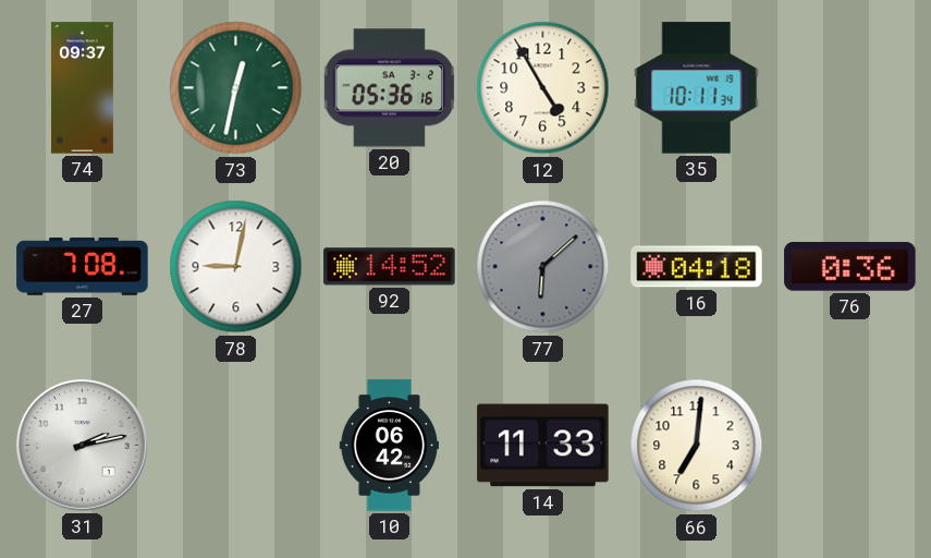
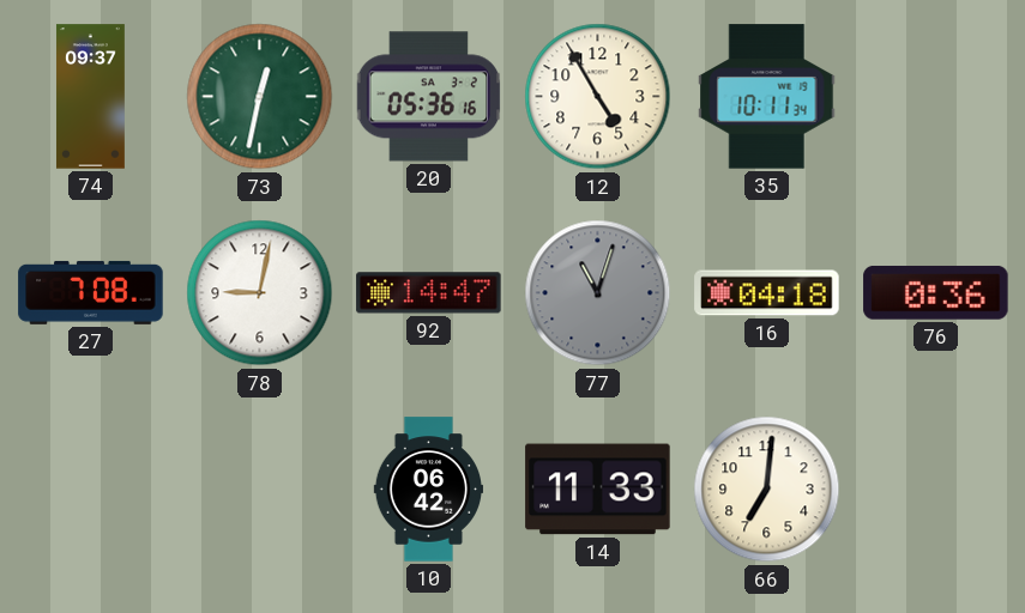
92: 14:52 -> 14:47
77: 6:08 -> 11:03
31: 2:13 -> none
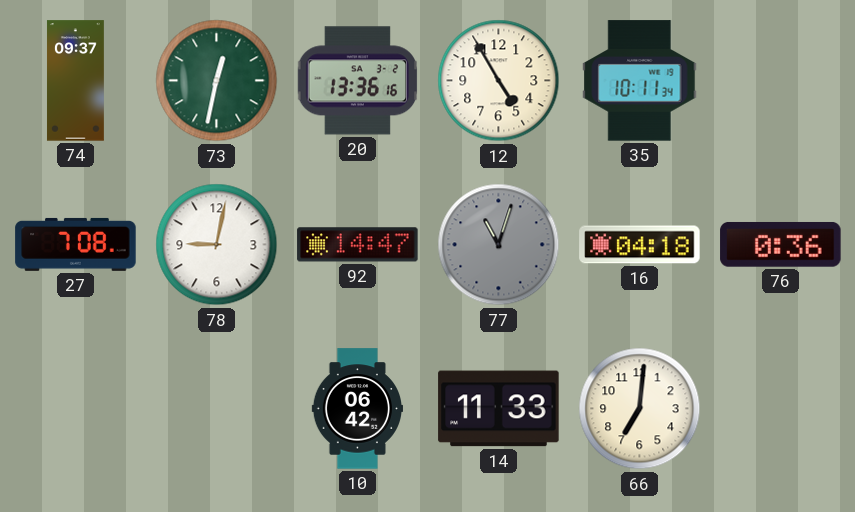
20: 05:36 -> 13:36
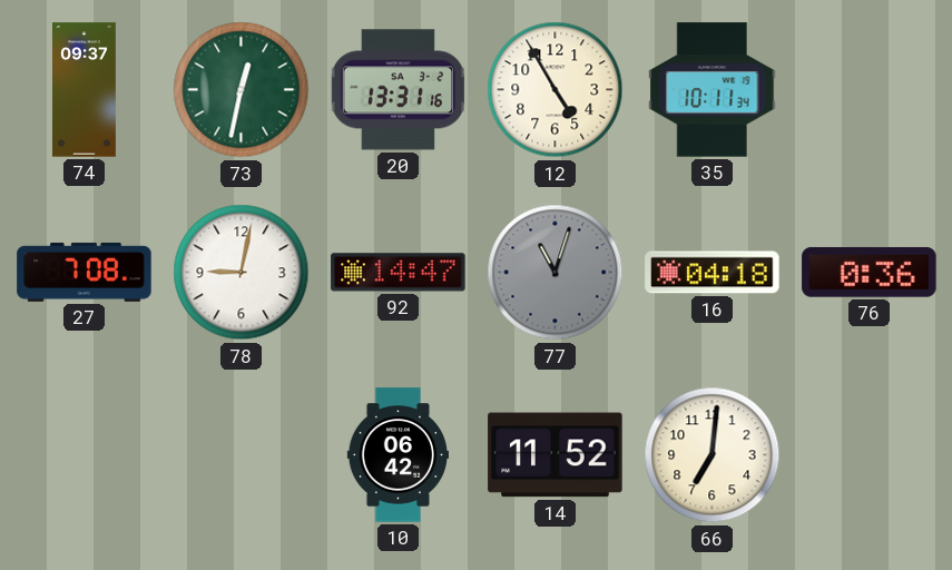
20: 13:36 -> 13:31
14: 11:33 -> 11:52
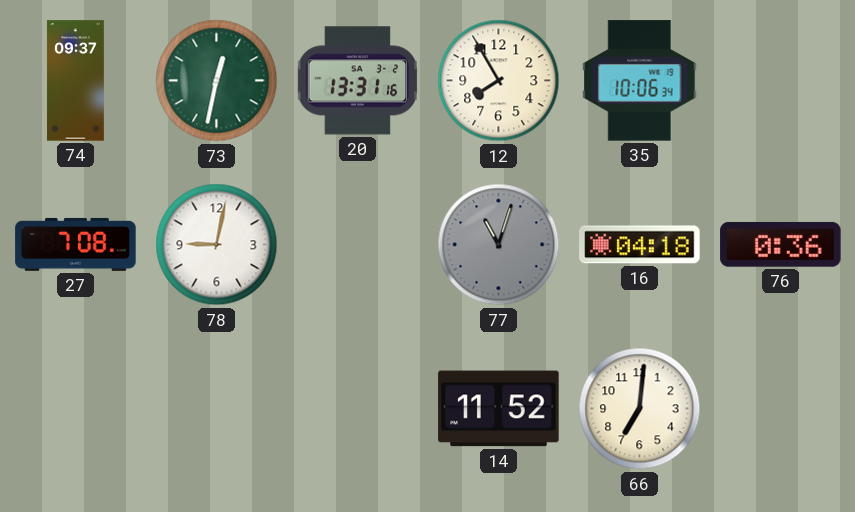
12: 4:55 -> 7:55
35: 10:11 -> 10:06
92: 14:47 -> none
10: 06:42 -> none
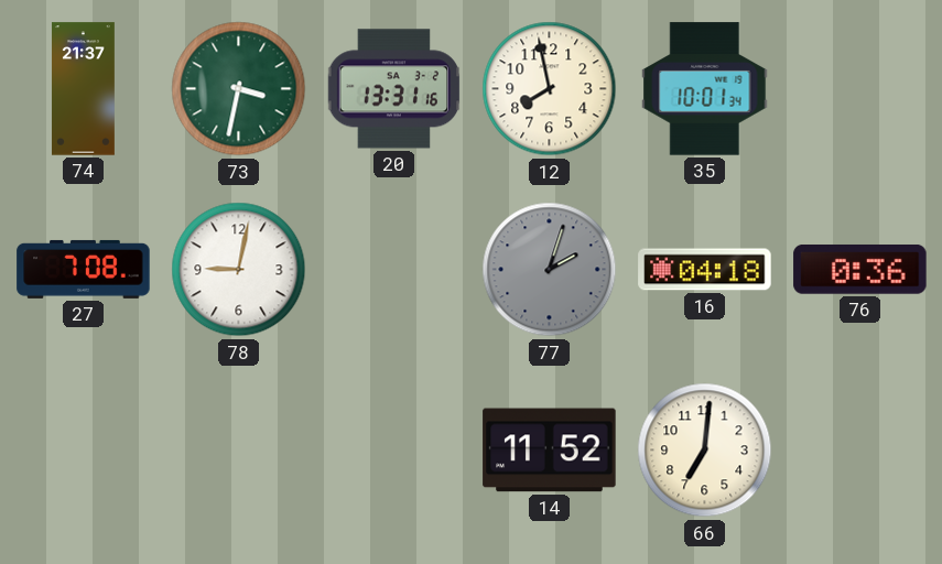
74: 09:37 -> 21:37
73: 12:32 -> 3:32
12: 7:55 -> 7:58
35: 10:06 -> 10:01
77: 11:03 -> 2:03
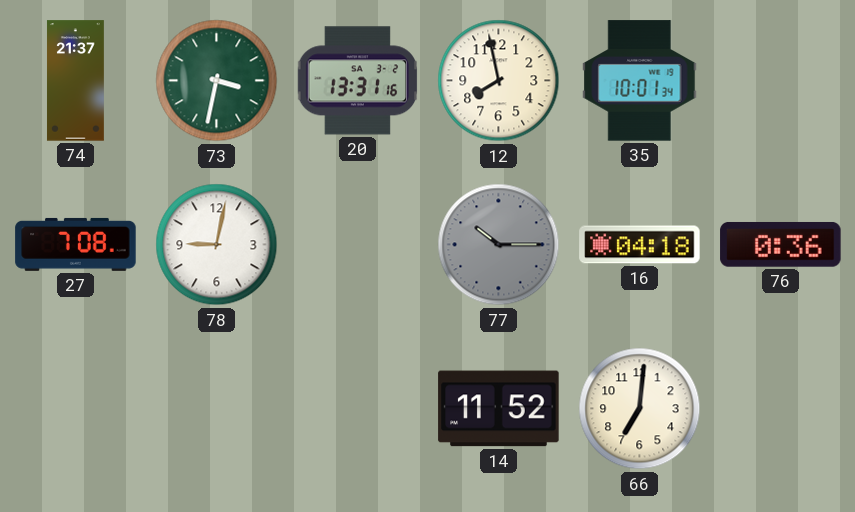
77: 2:03 -> 10:15
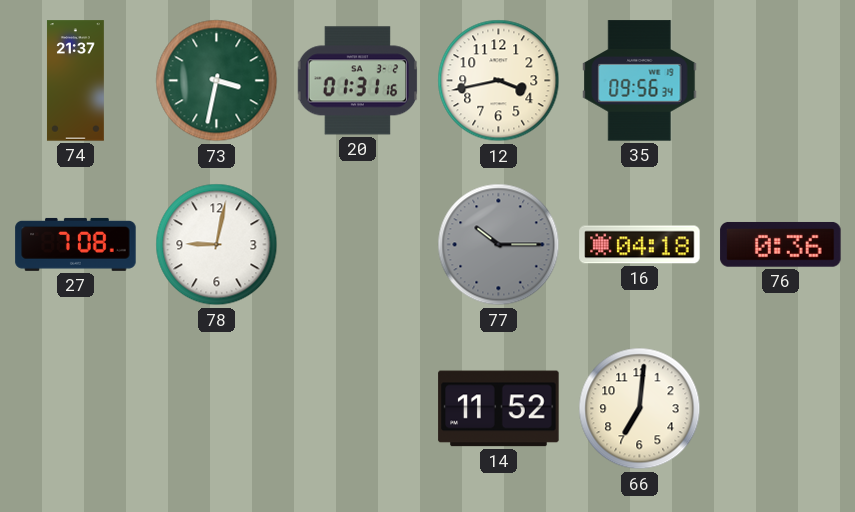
20: 13:31 -> 01:31
12: 7:58 -> 3:43
35: 10:01 -> 09:56
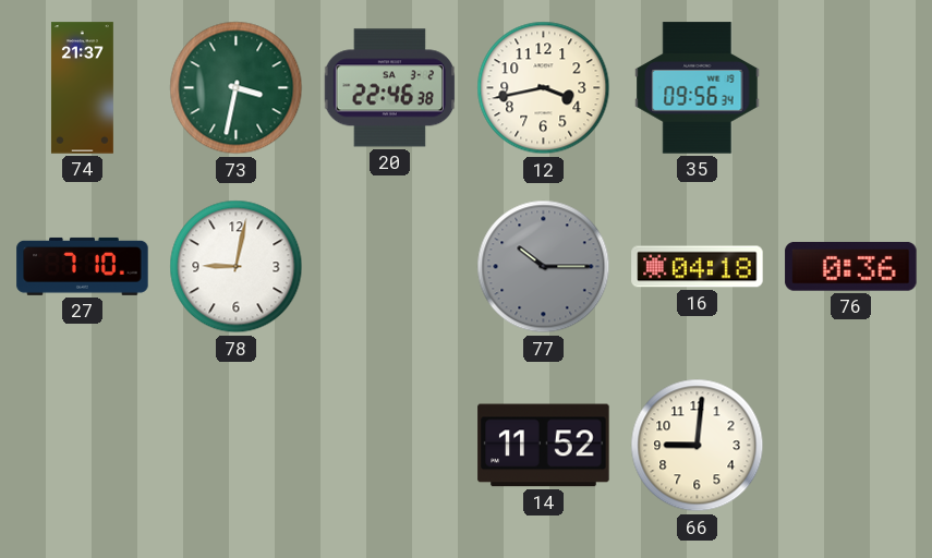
20: 01:31 -> 22:46
27: 7:08 -> 7:10
66: 7:01 -> 9:01
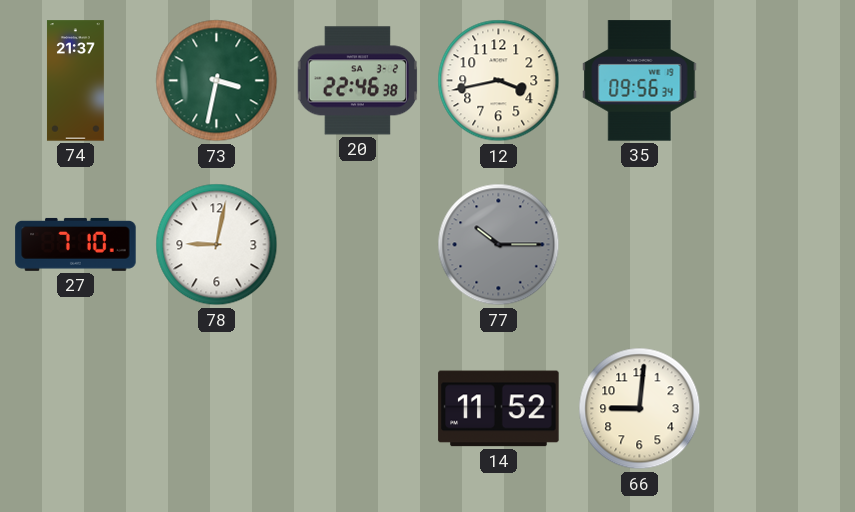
16: 04:18 -> none
76: 0:36 -> none
